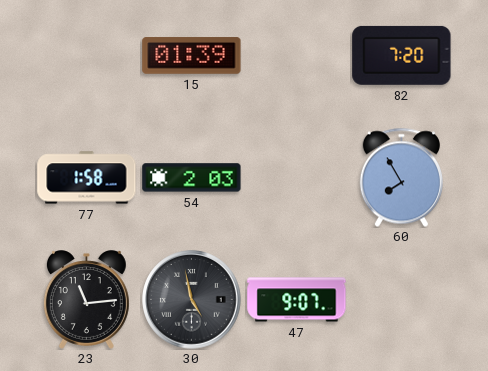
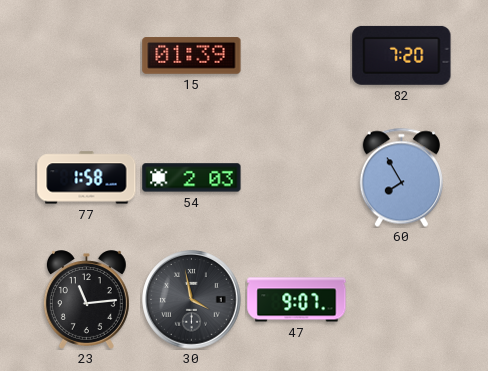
30: 4:58 -> 3:58
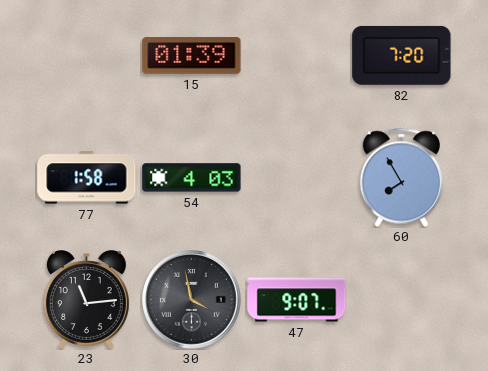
54: 2:03 -> 4:03
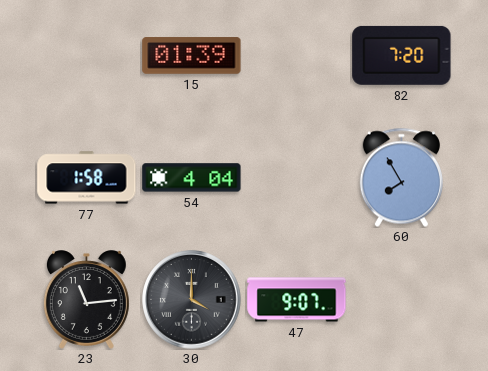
54: 4:03 -> 4:04
30: 3:58 -> 4:00
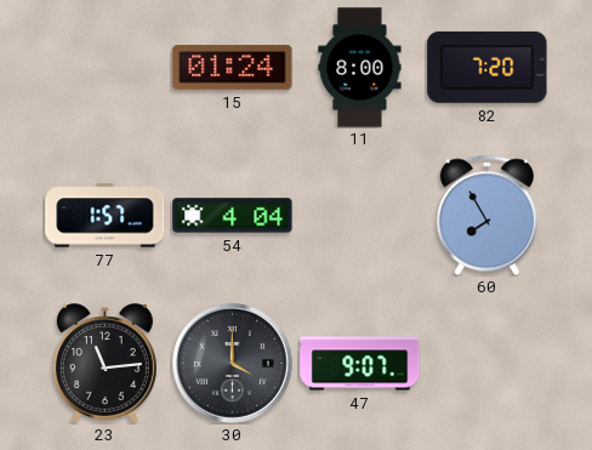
15: 01:39 -> 01:24
11: none -> 8:00
77: 1:58 -> 1:57
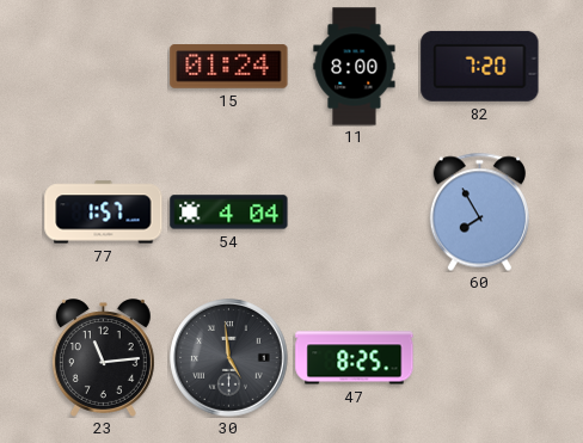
30: 4:00 -> 4:59
47: 9:07 -> 8:25
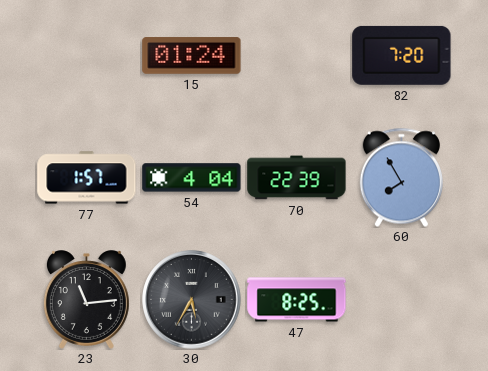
11: 8:00 -> none
70: none -> 22:39
30: 4:59 -> 5:35
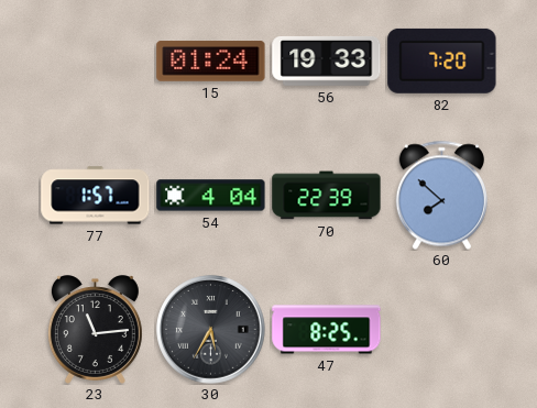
56: none -> 19:33
60: 7:55 -> 7:52
